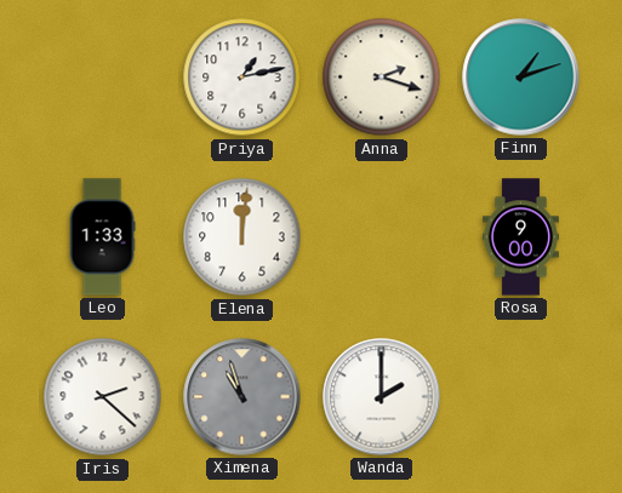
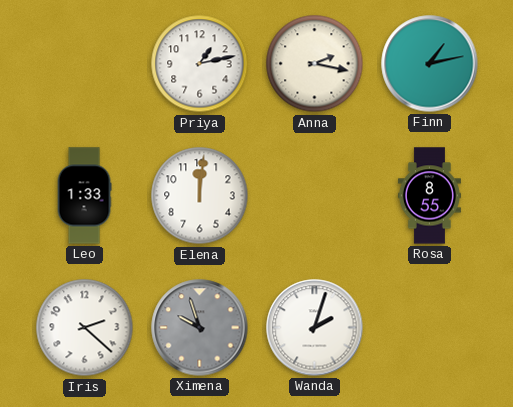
Anna: 2:18 -> 2:17
Finn: 1:12 -> 1:13
Rosa: 9:00 -> 8:55
Ximena: 10:57 -> 9:57
Wanda: 2:00 -> 2:03
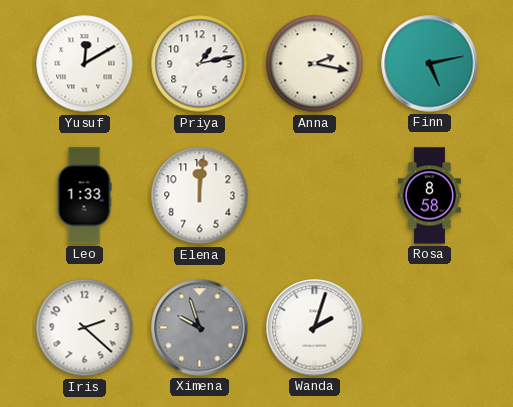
Yusuf: none -> 12:10
Finn: 1:13 -> 5:13
Rosa: 8:55 -> 8:58
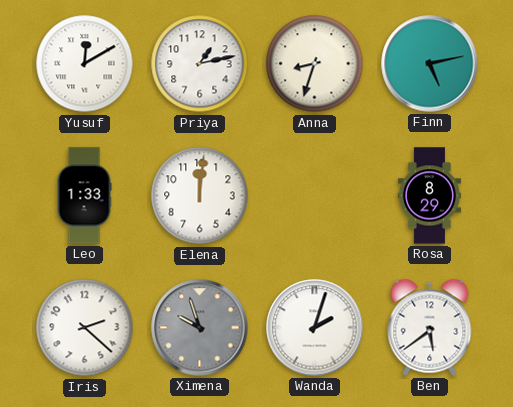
Anna: 2:17 -> 8:33
Rosa: 8:58 -> 8:29
Ben: none -> 5:39
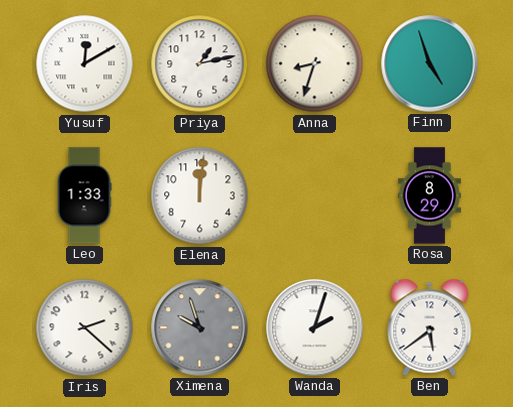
Finn: 5:13 -> 4:57
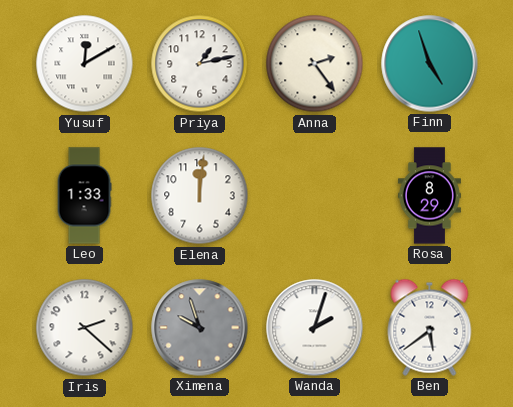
Anna: 8:33 -> 2:24
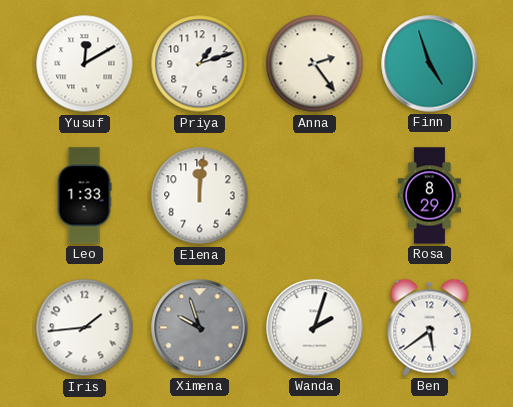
Priya: 1:13 -> 1:12
Iris: 2:22 -> 1:44
